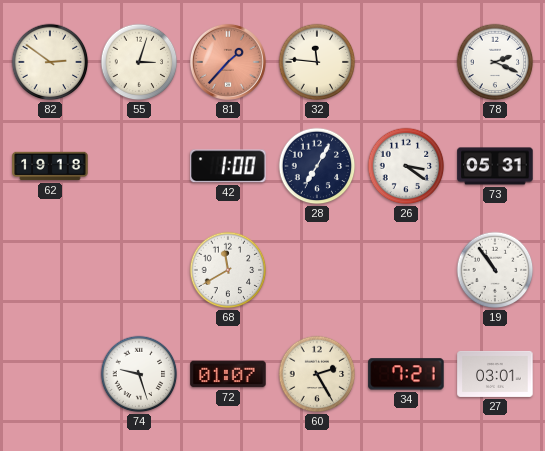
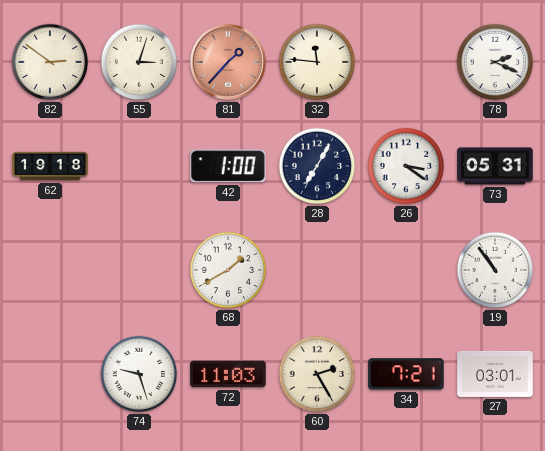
68: 11:40 -> 1:40
72: 01:07 -> 11:03
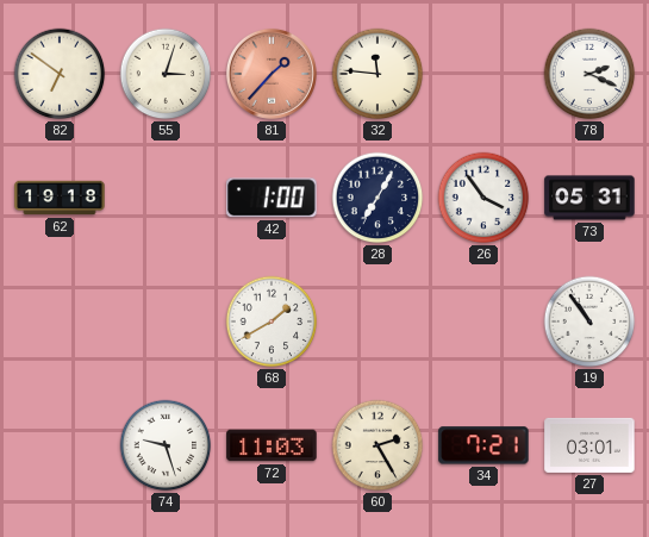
82: 2:51 -> 6:51
26: 3:21 -> 3:54
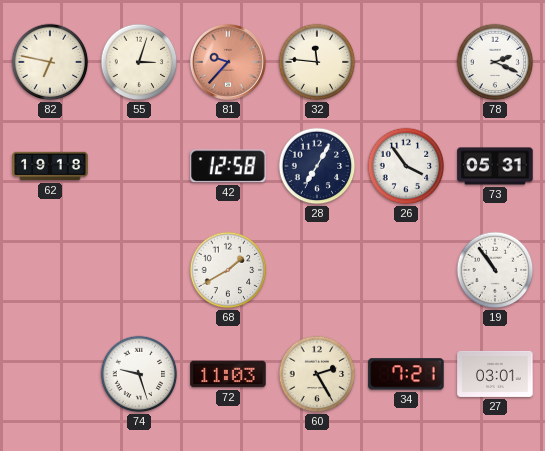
82: 6:51 -> 6:47
81: 1:37 -> 9:37
42: 1:00 -> 12:58
